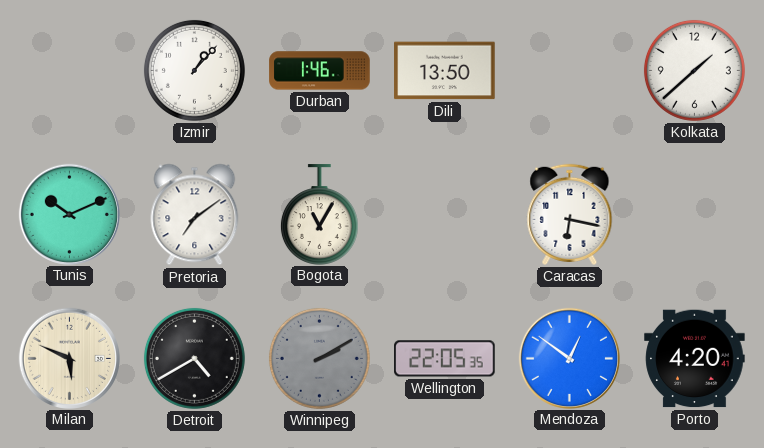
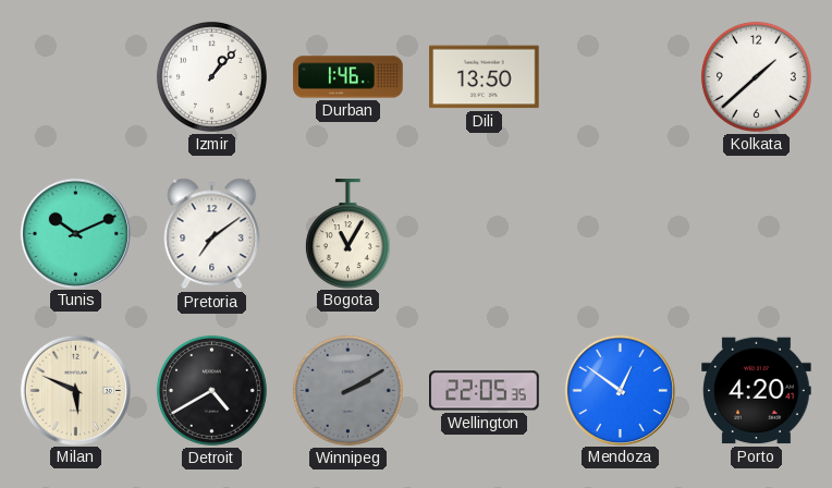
Caracas: 6:17 -> none
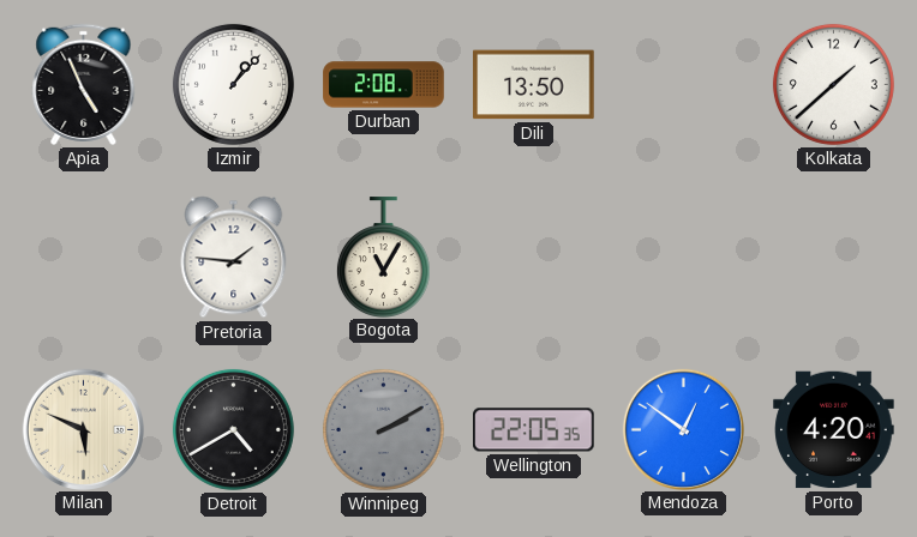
Apia: none -> 4:56
Durban: 1:46 -> 2:08
Tunis: 10:11 -> none
Pretoria: 7:09 -> 1:46
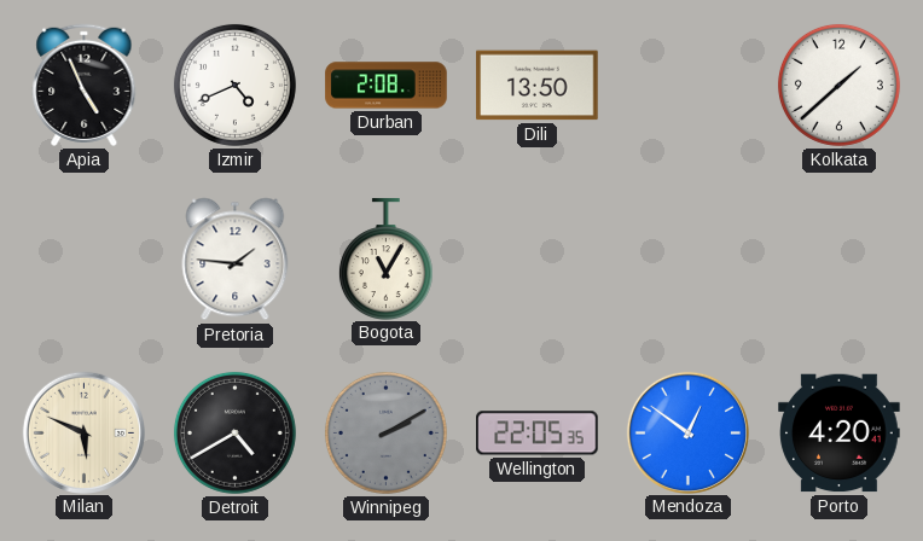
Izmir: 1:07 -> 4:41
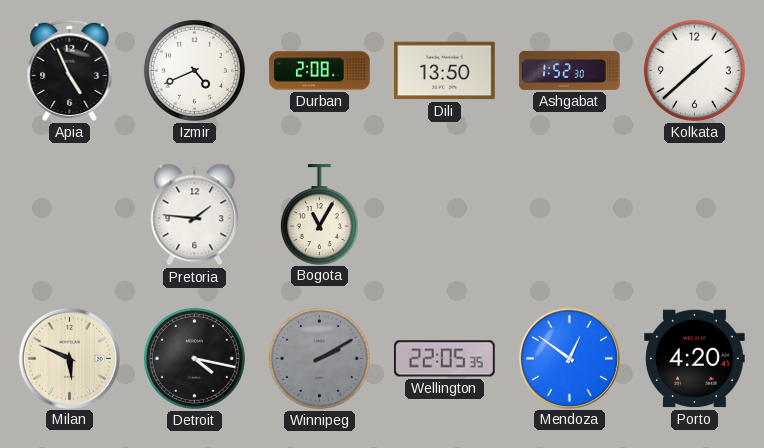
Ashgabat: none -> 1:52
Detroit: 4:40 -> 4:17
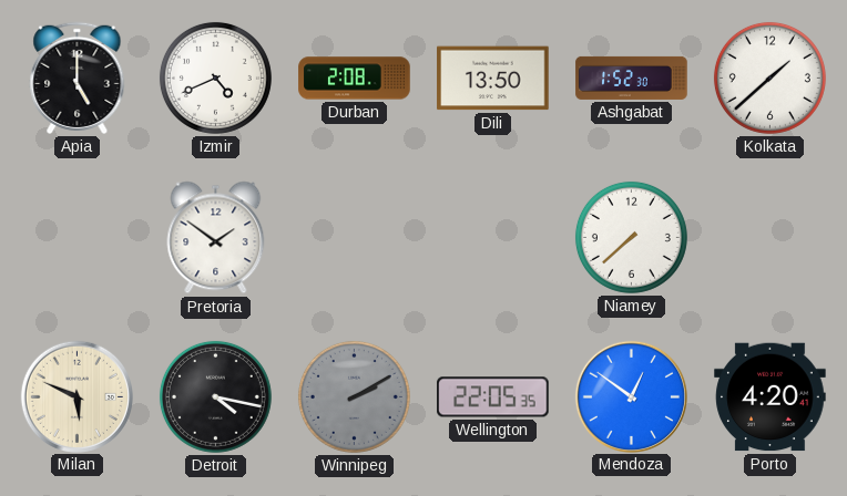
Apia: 4:56 -> 5:00
Pretoria: 1:46 -> 1:51
Bogota: 11:05 -> none
Niamey: none -> 7:38
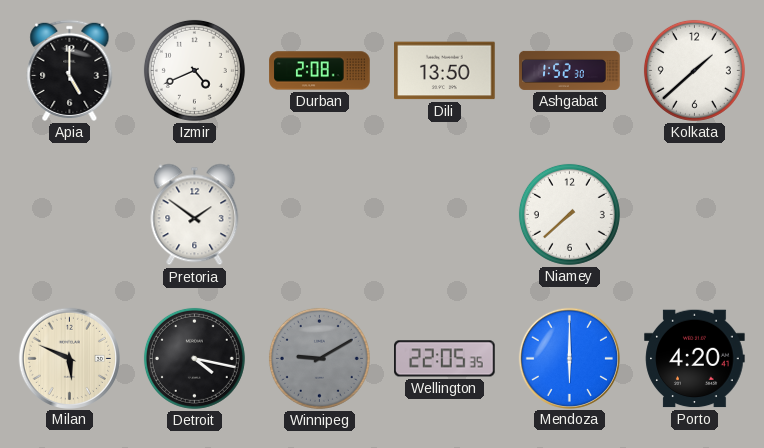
Winnipeg: 2:10 -> 9:10
Mendoza: 12:51 -> 6:00
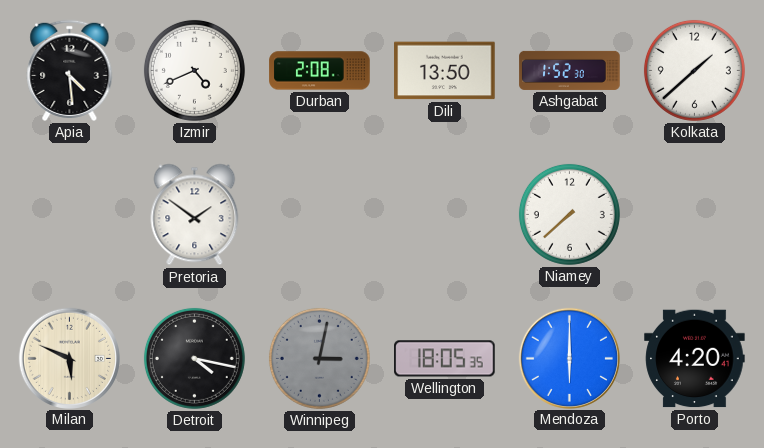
Apia: 5:00 -> 4:29
Winnipeg: 9:10 -> 3:02
Wellington: 22:05 -> 18:05
